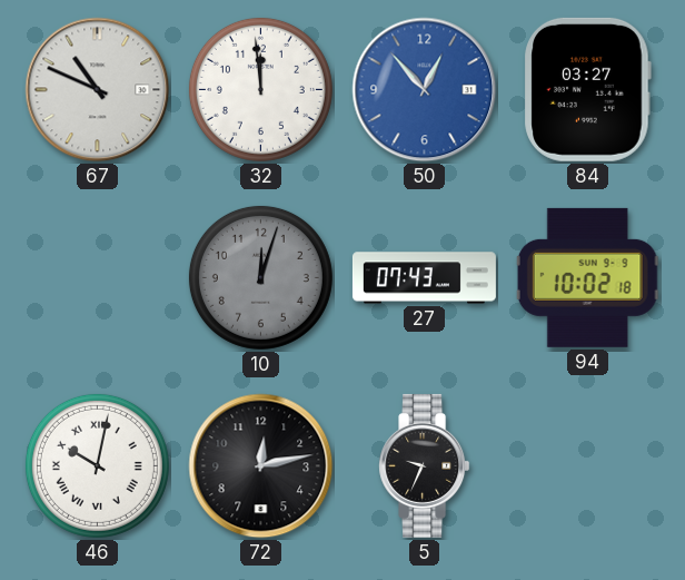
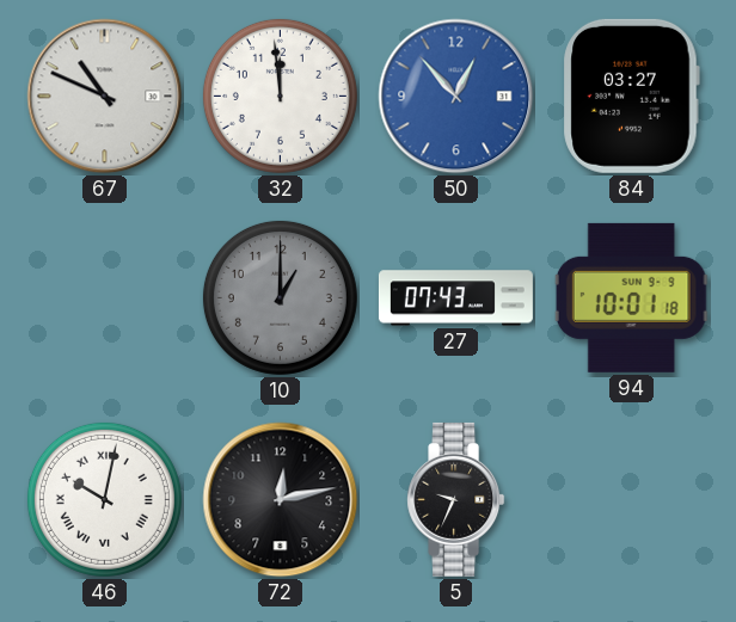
10: 12:03 -> 1:00
94: 10:02 -> 10:01
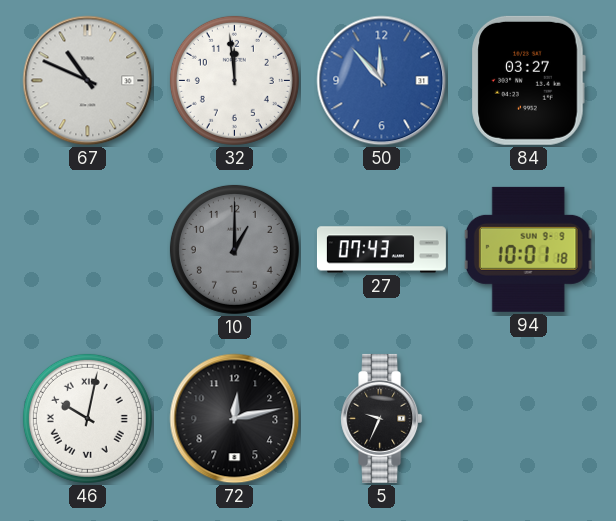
50: 12:53 -> 11:53
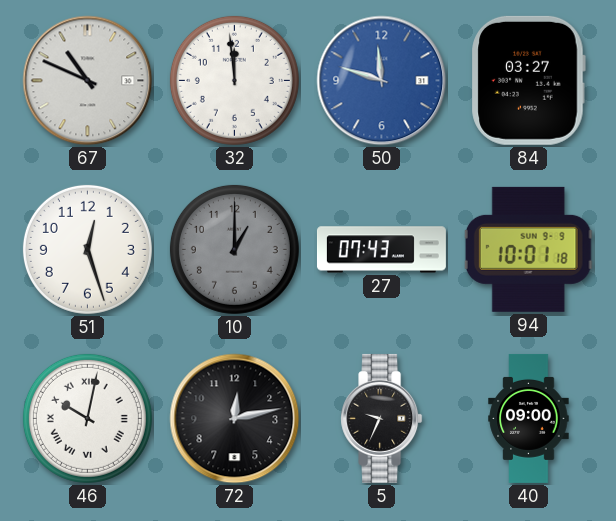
50: 11:53 -> 11:48
51: none -> 12:27
40: none -> 09:00
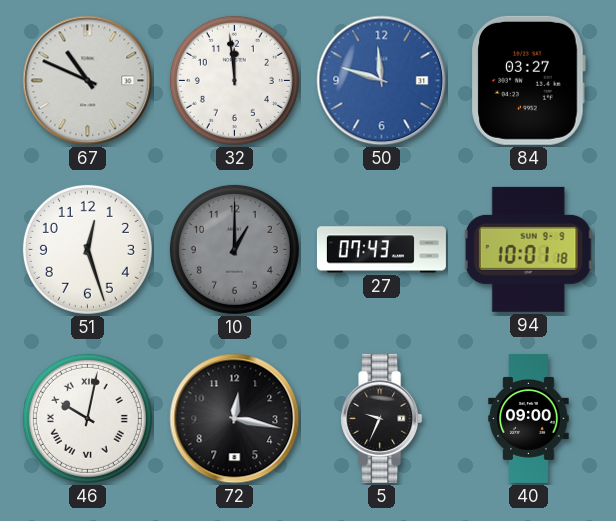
72: 12:13 -> 12:17
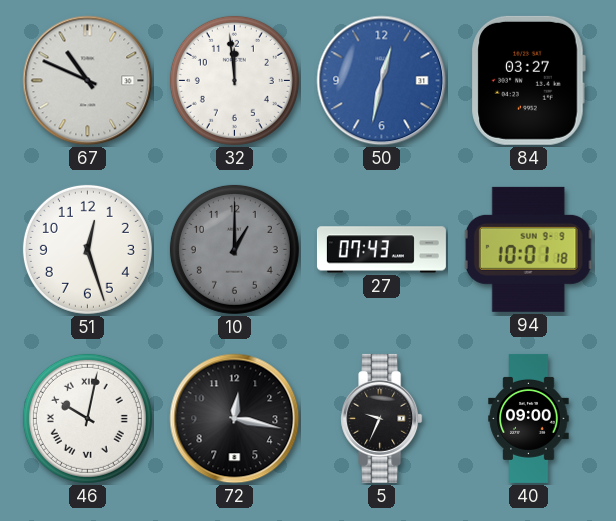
50: 11:48 -> 12:32
